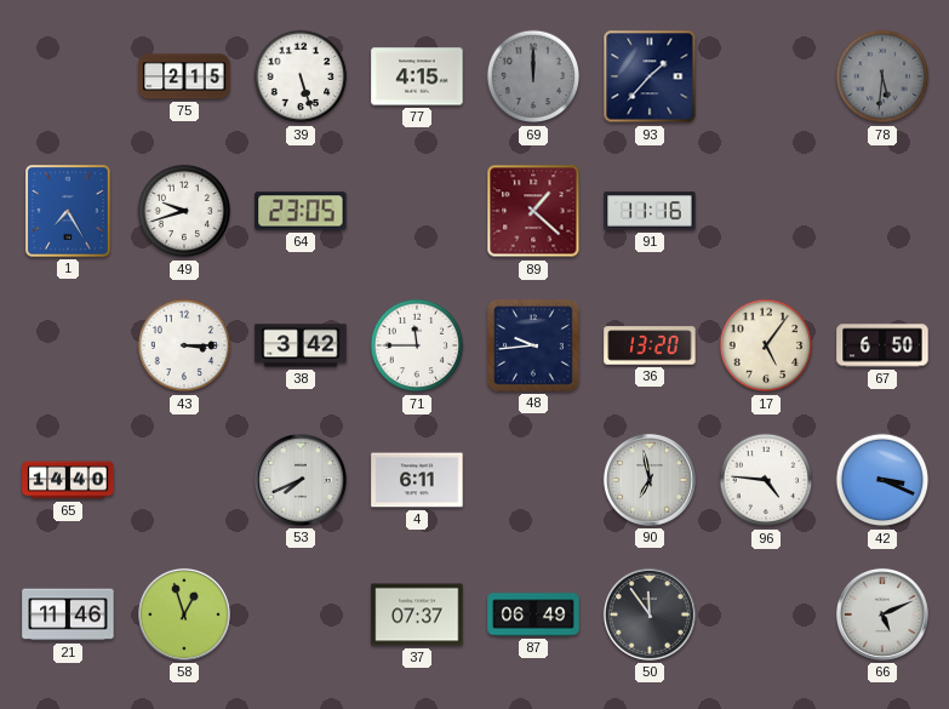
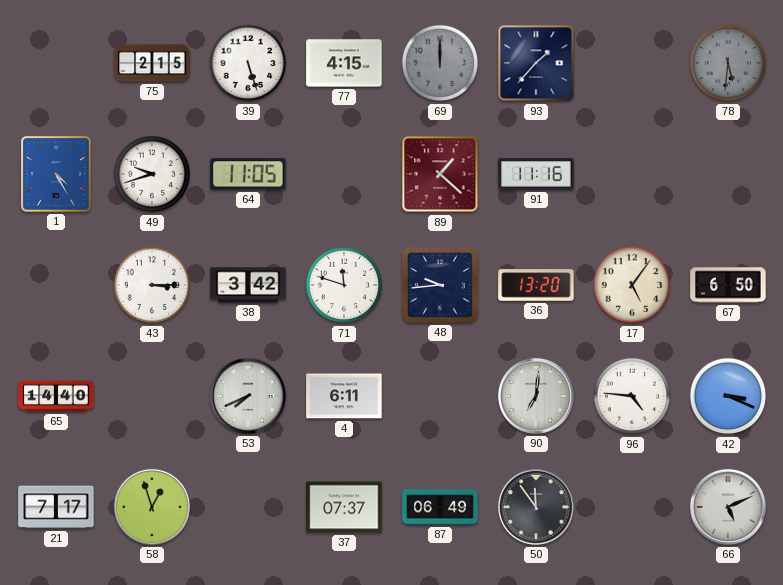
1: 7:25 -> 4:25
64: 23:05 -> 11:05
71: 11:45 -> 11:48
90: 6:58 -> 7:01
21: 11:46 -> 7:17
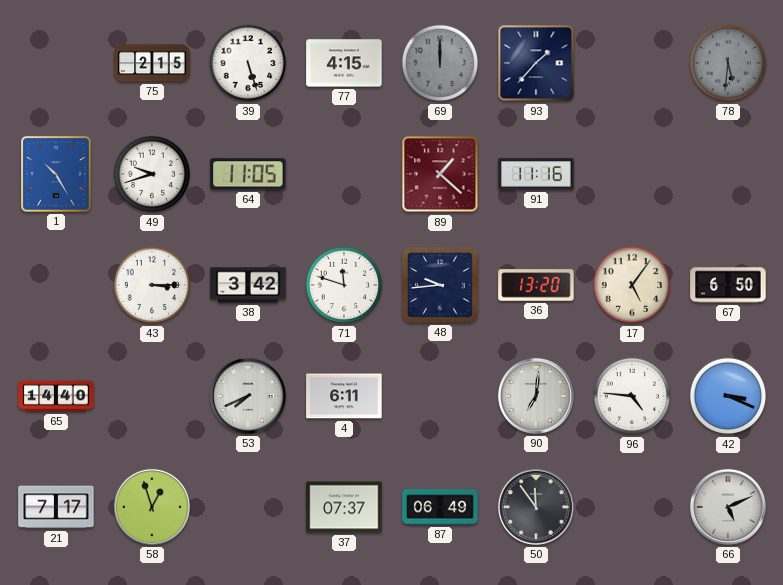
1: 4:25 -> 10:25
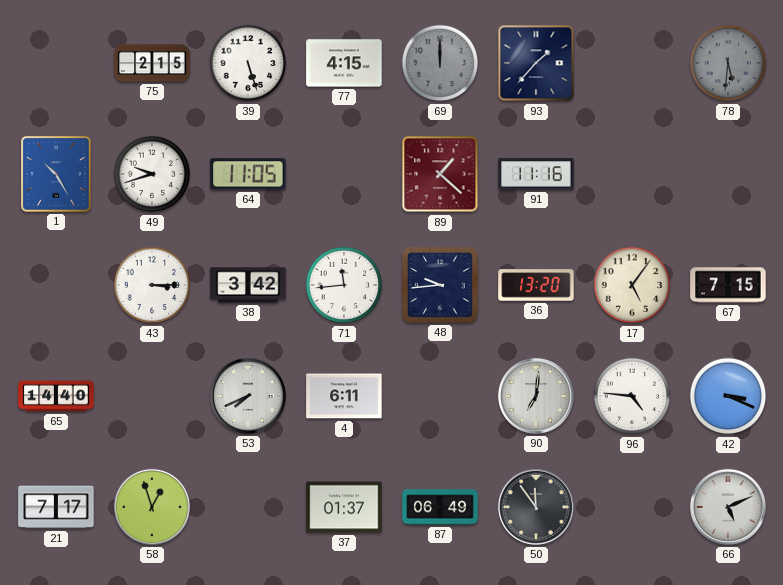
71: 11:48 -> 11:44
67: 6:50 -> 7:15
37: 07:37 -> 01:37
